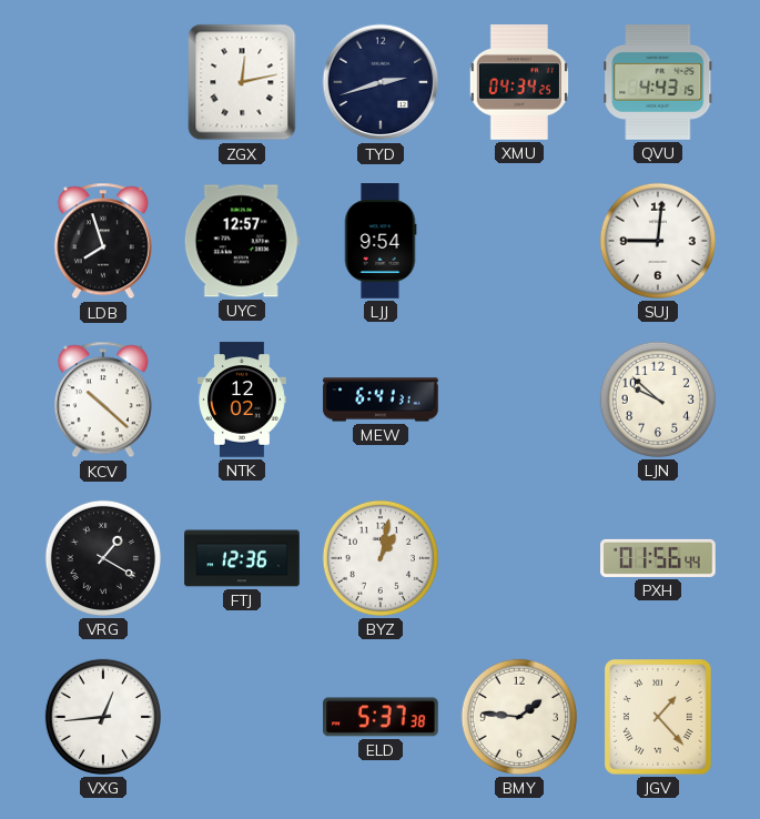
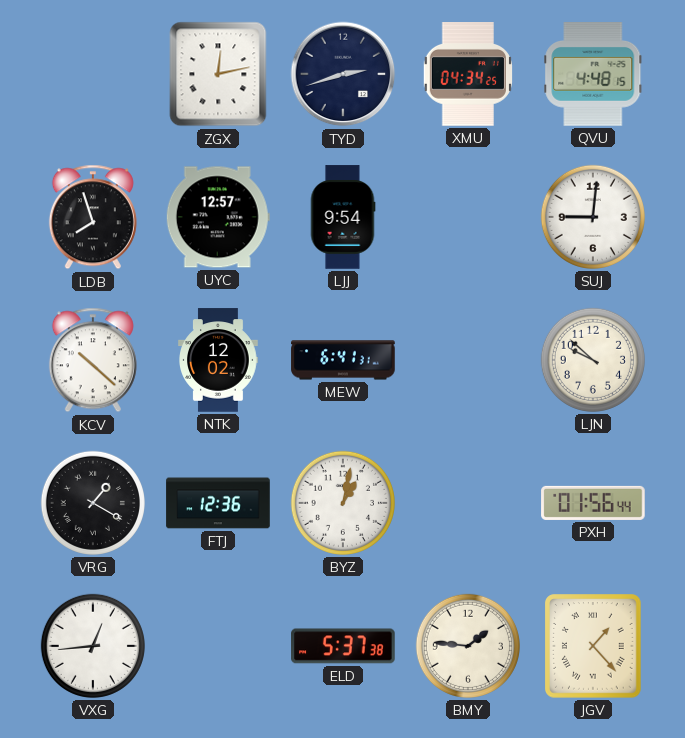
QVU: 4:43 -> 4:48
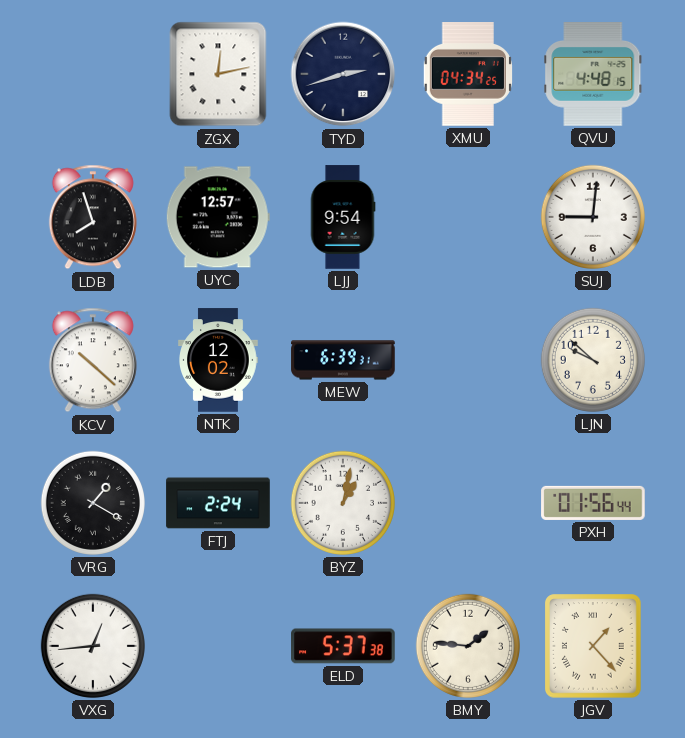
MEW: 6:41 -> 6:39
FTJ: 12:36 -> 2:24
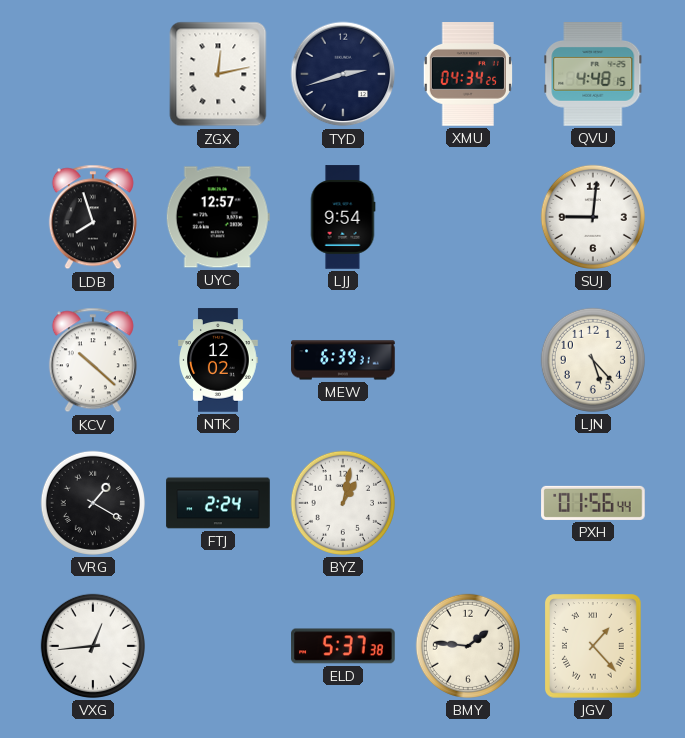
LJN: 9:52 -> 5:23
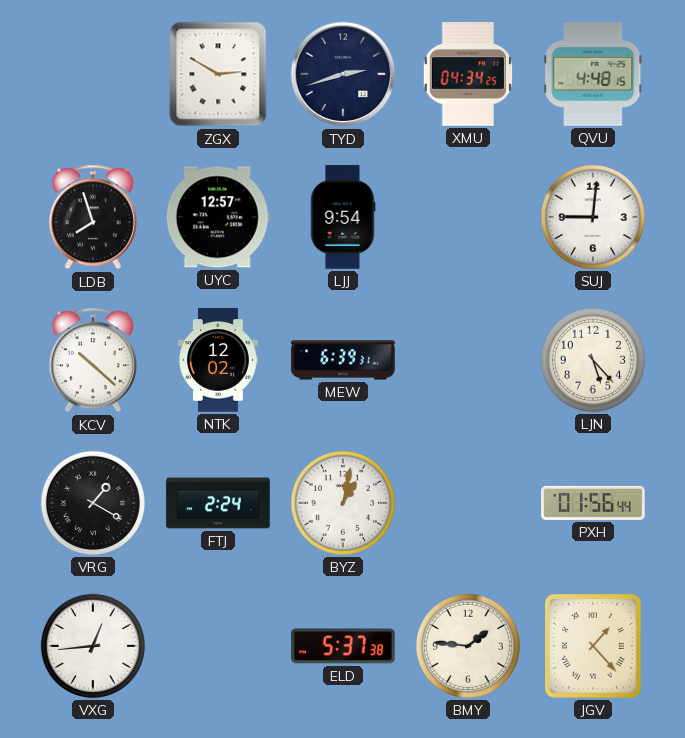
ZGX: 12:13 -> 2:50
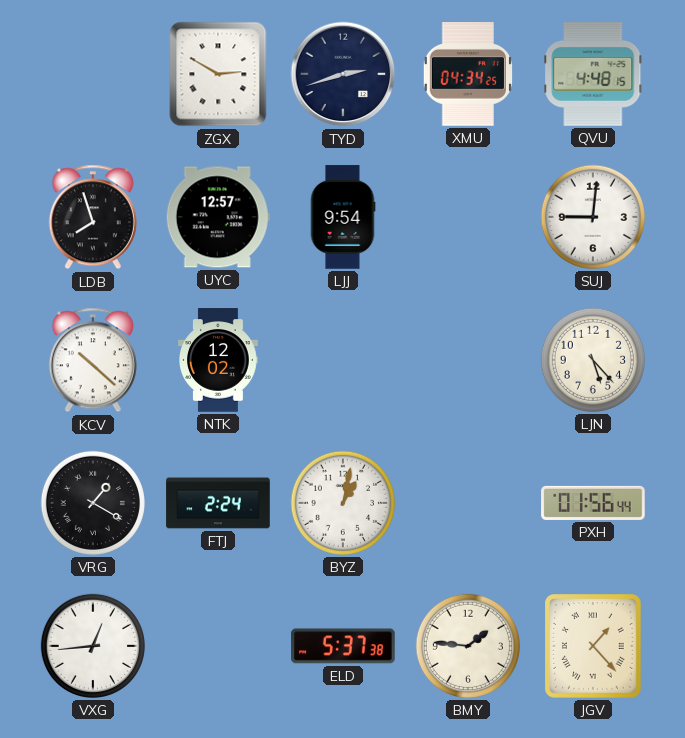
MEW: 6:39 -> none
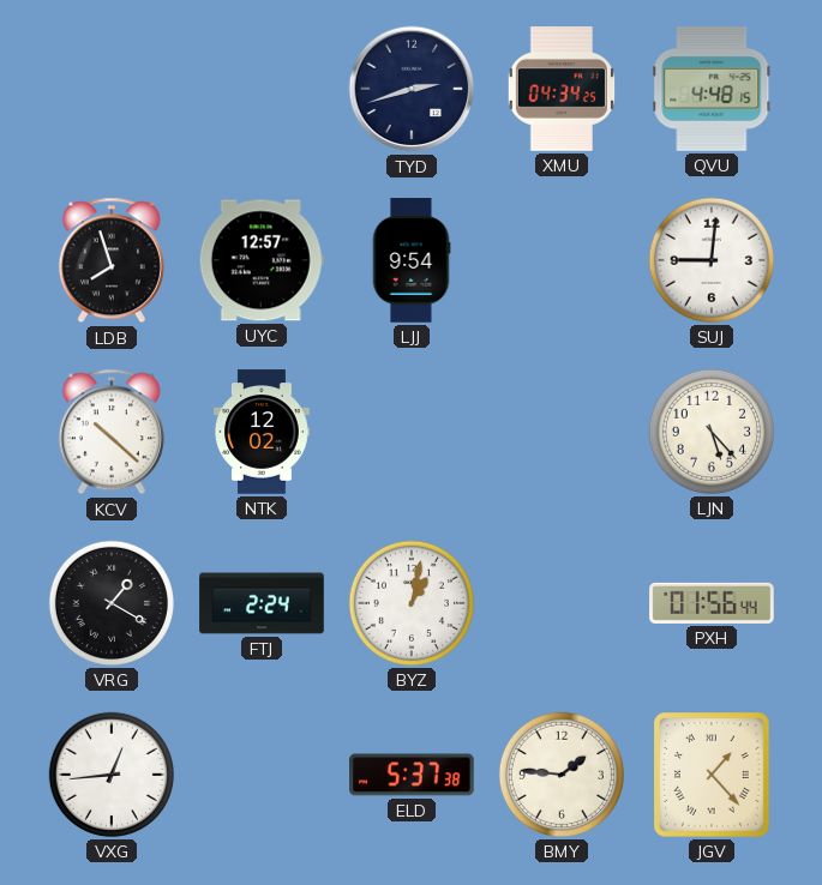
ZGX: 2:50 -> none
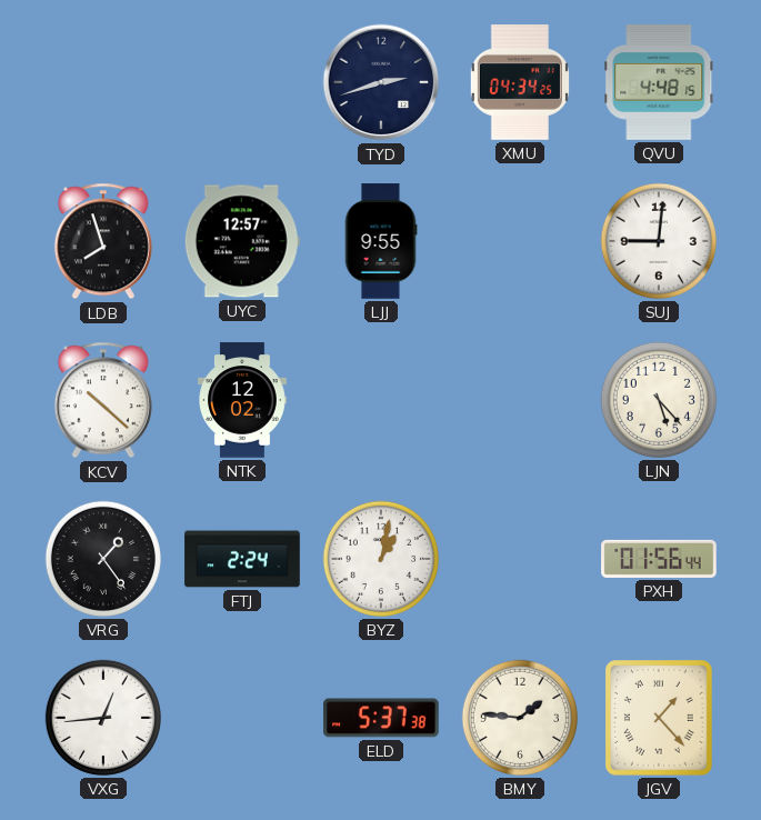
LJJ: 9:54 -> 9:55
VRG: 1:20 -> 1:24
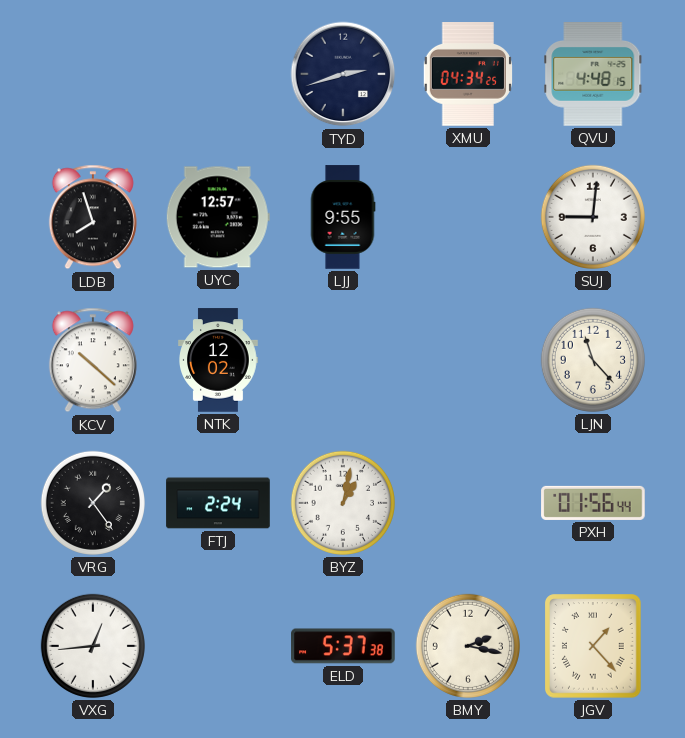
LJN: 5:23 -> 11:23
BMY: 1:46 -> 2:17
